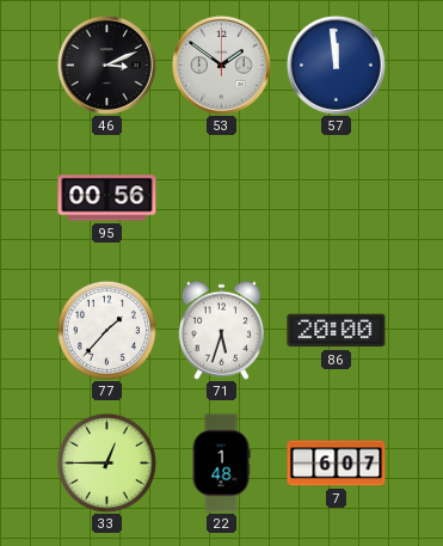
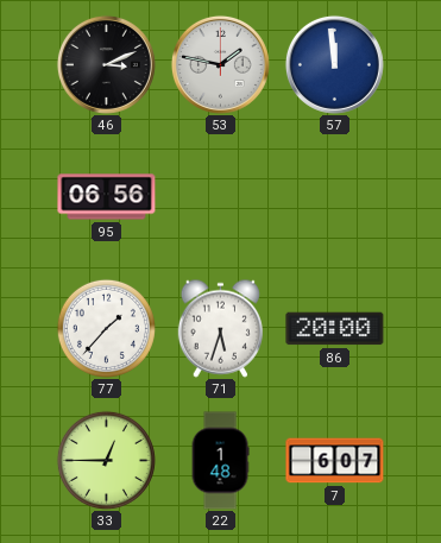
53: 1:51 -> 1:47
95: 00:56 -> 06:56
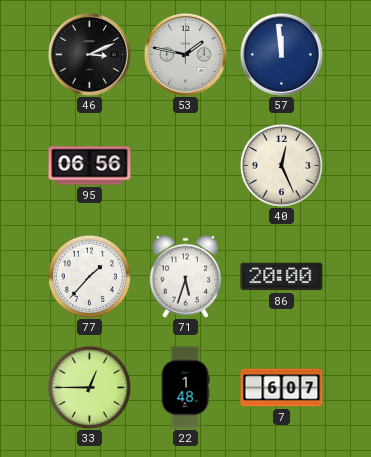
40: none -> 12:26
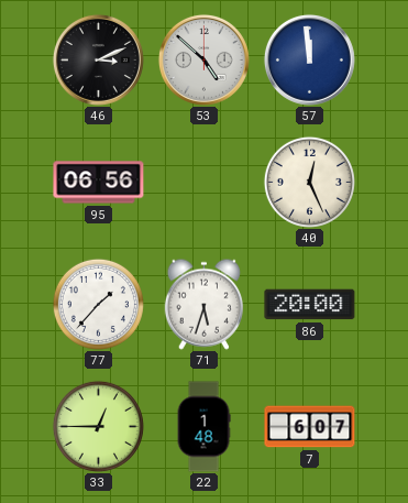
53: 1:47 -> 4:52
